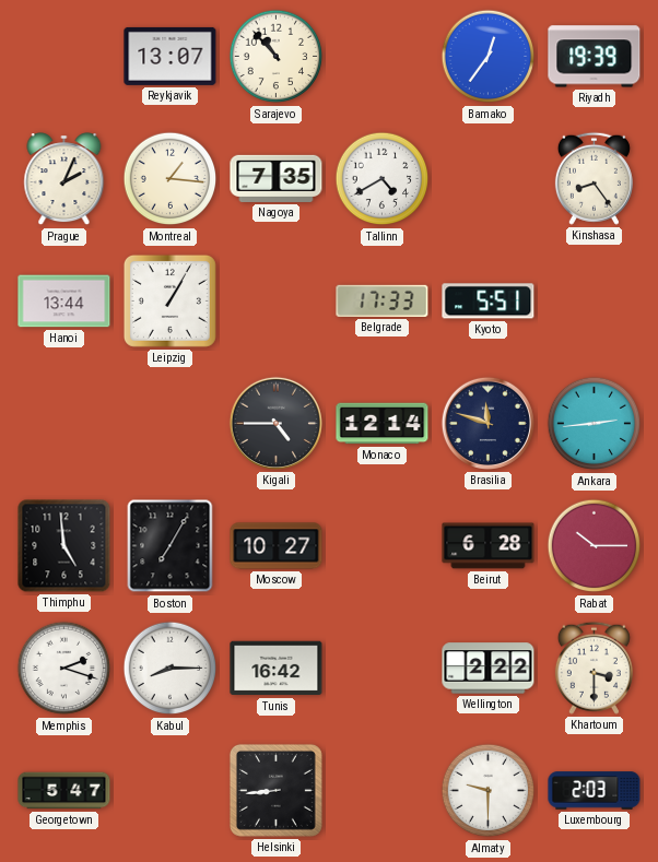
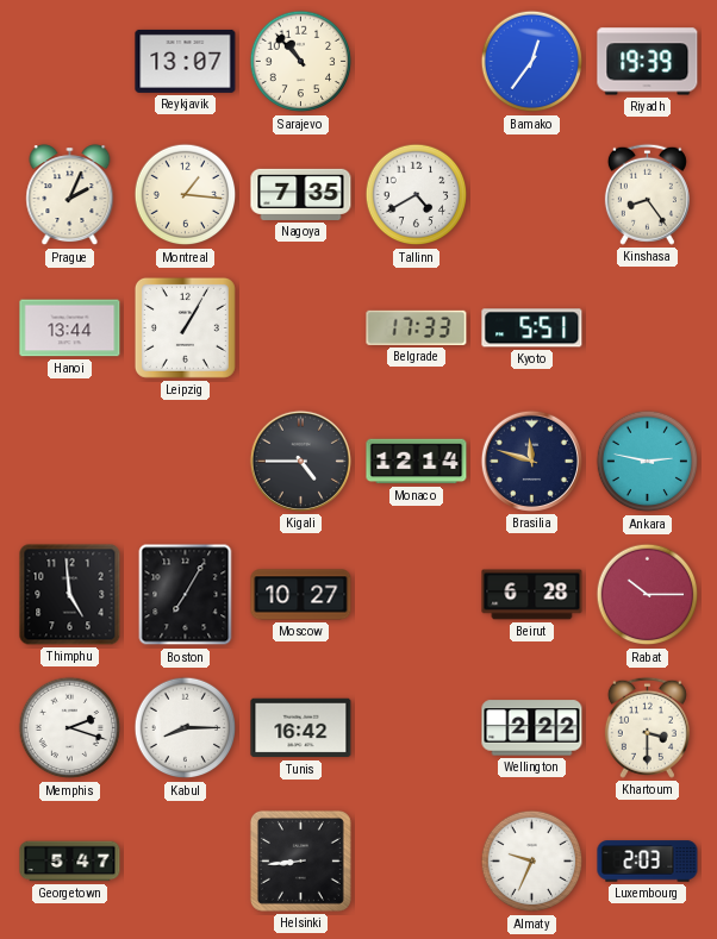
Ankara: 2:44 -> 2:47
Almaty: 9:30 -> 9:34
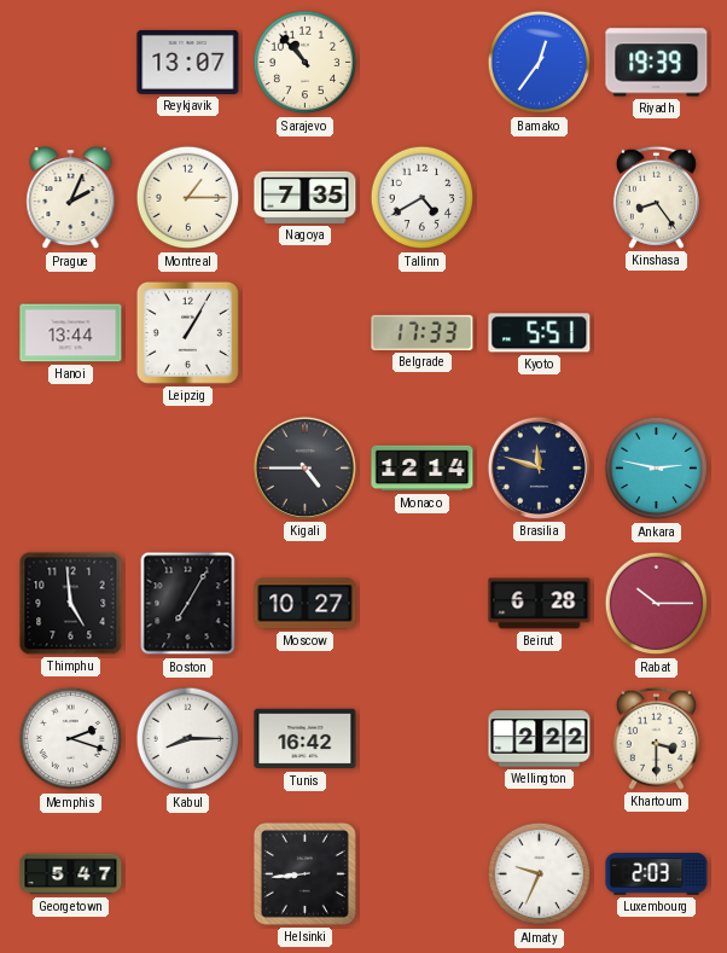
Montreal: 1:16 -> 1:15
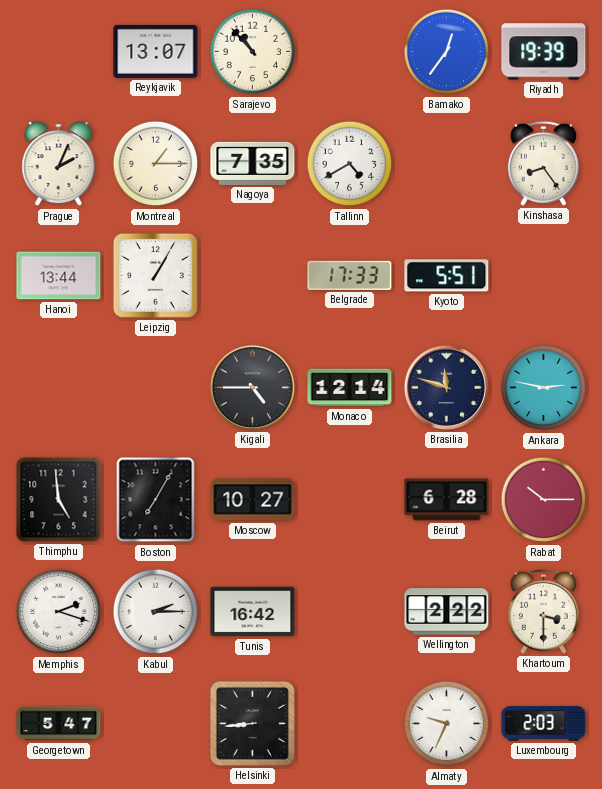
Kabul: 8:15 -> 2:15
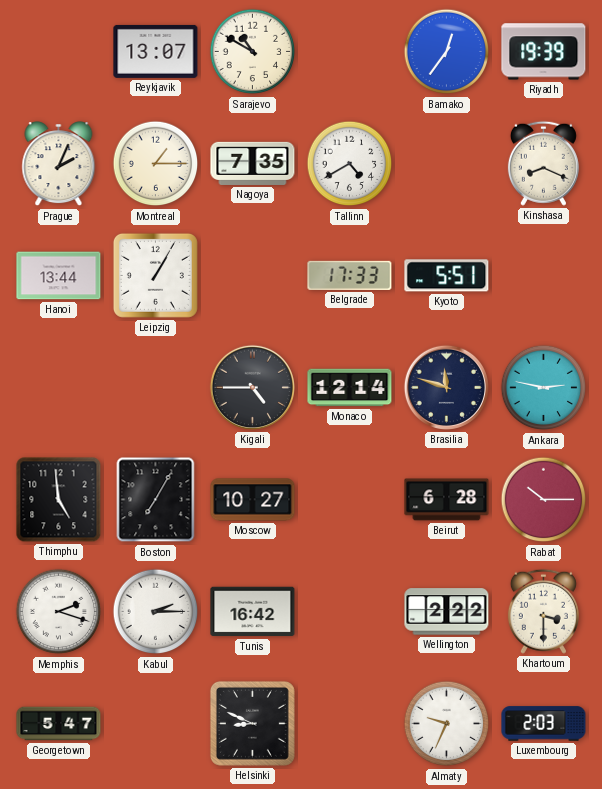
Sarajevo: 10:53 -> 10:50
Kinshasa: 8:24 -> 8:19
Helsinki: 8:44 -> 8:49
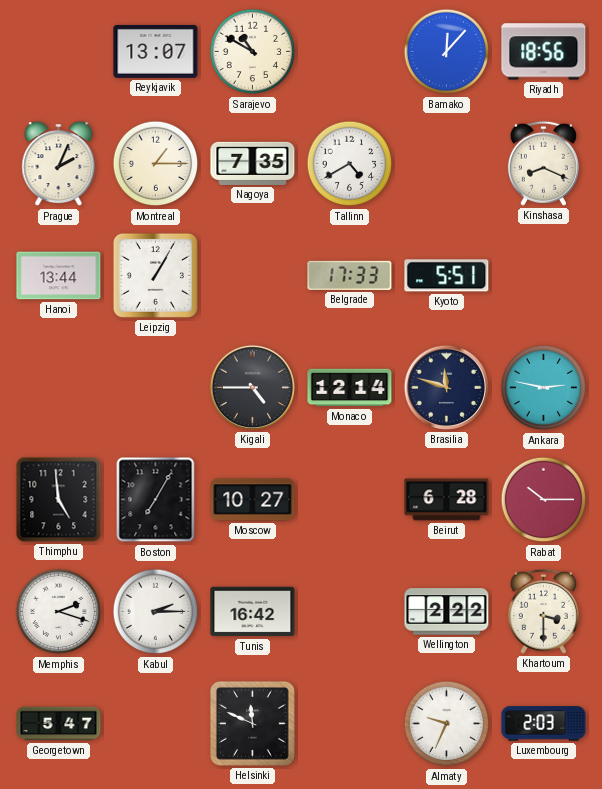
Bamako: 12:36 -> 12:07
Riyadh: 19:39 -> 18:56
Helsinki: 8:49 -> 11:49
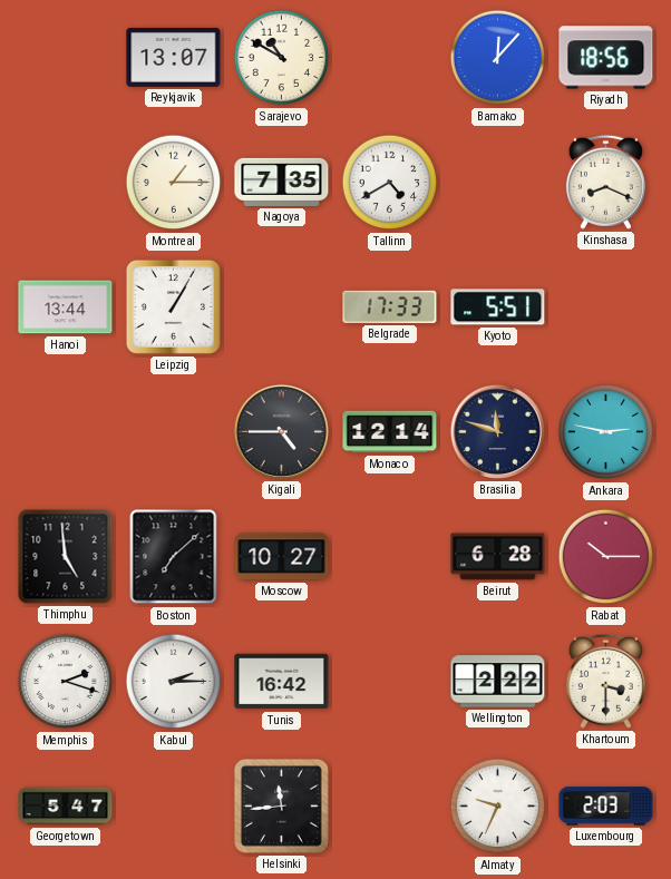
Prague: 2:04 -> none
Boston: 7:05 -> 7:08
Helsinki: 11:49 -> 11:44
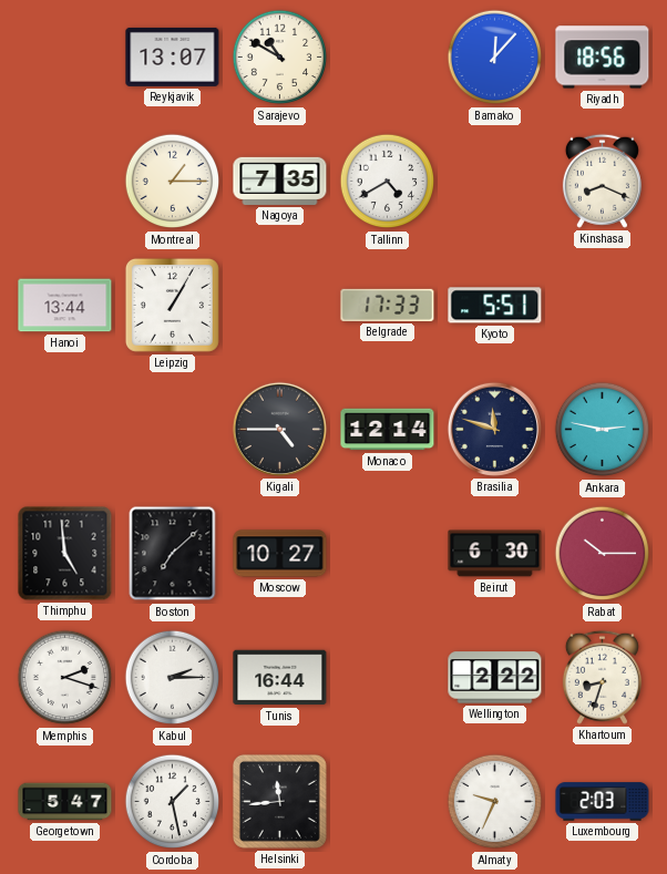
Beirut: 6:28 -> 6:30
Tunis: 16:42 -> 16:44
Khartoum: 3:30 -> 8:33
Cordoba: none -> 1:28
